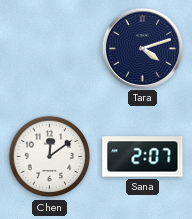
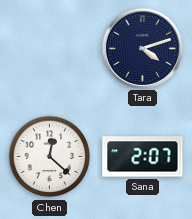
Chen: 12:09 -> 12:22
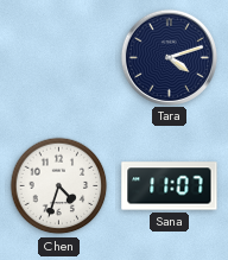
Chen: 12:22 -> 4:33
Sana: 2:07 -> 11:07
